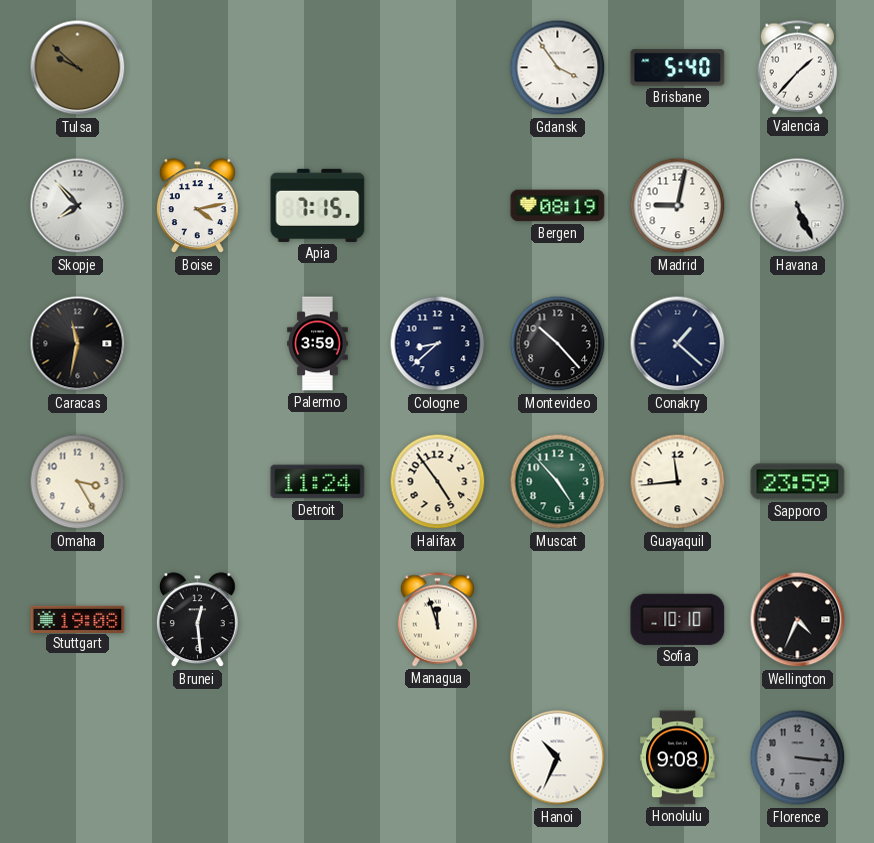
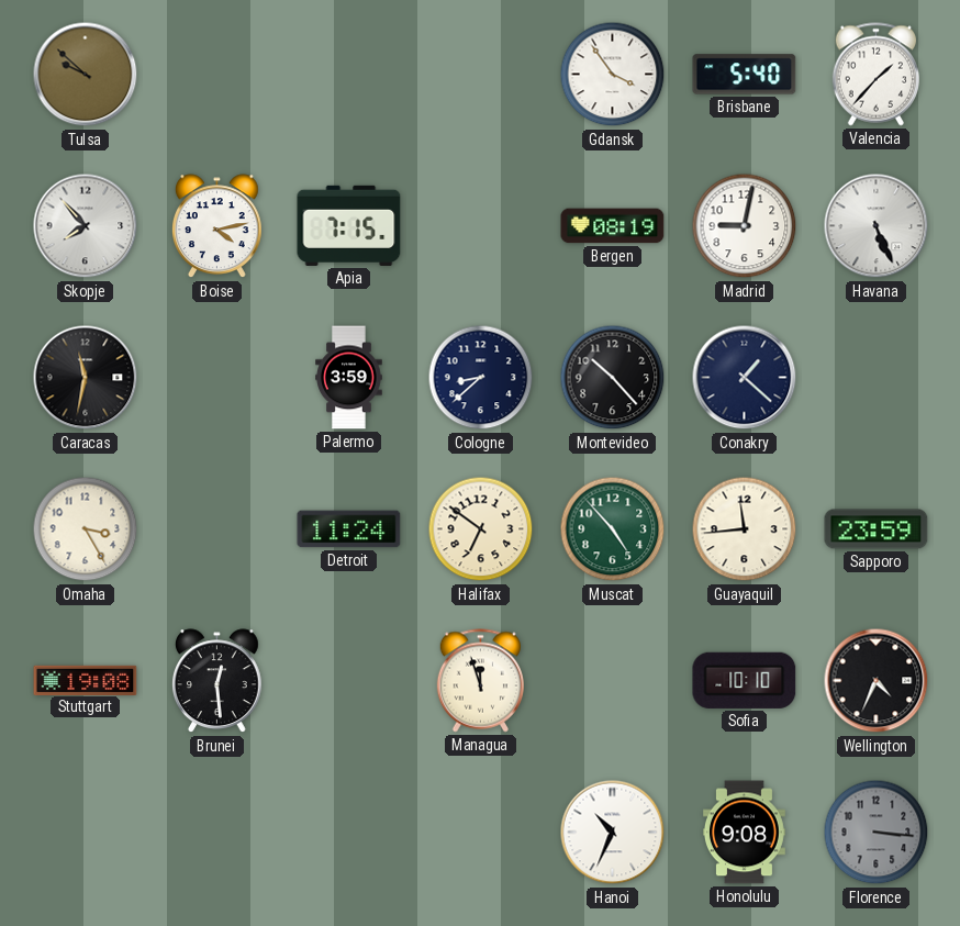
Halifax: 4:54 -> 6:51
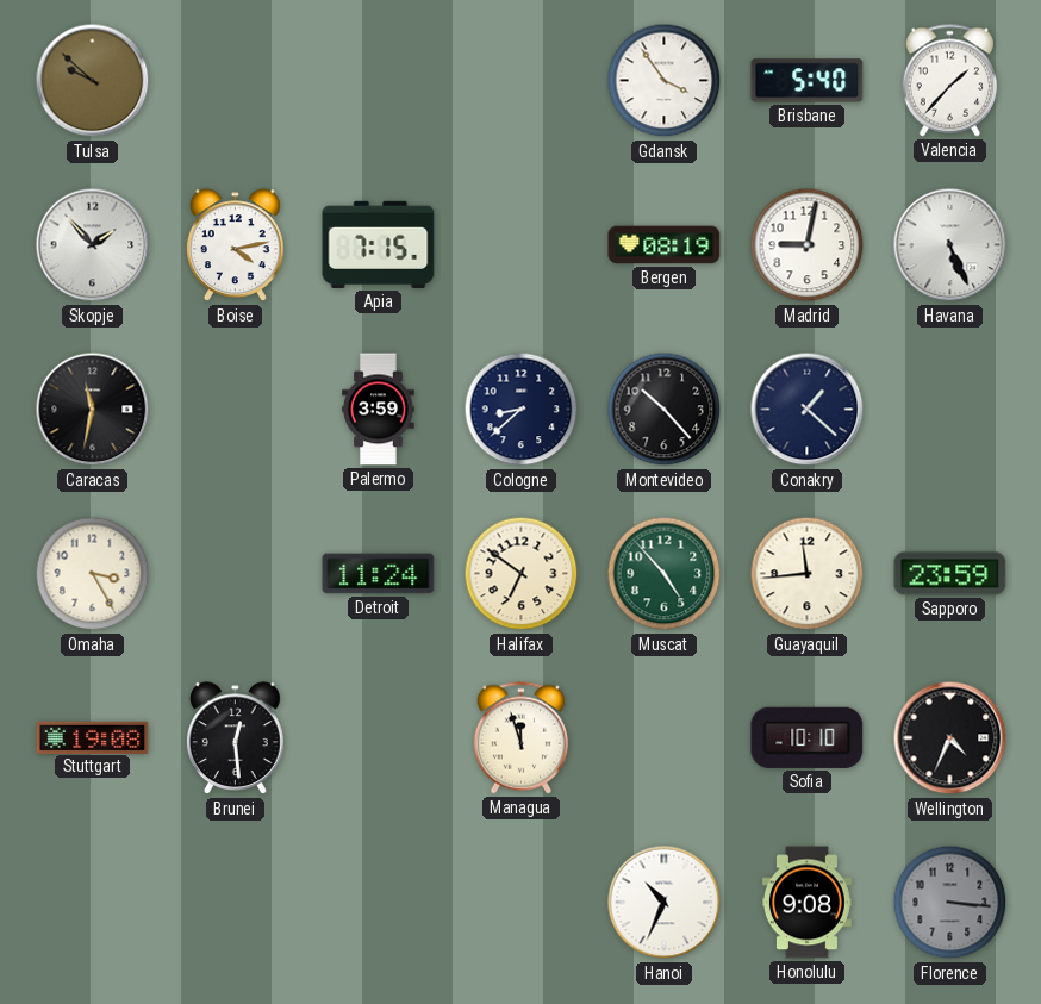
Skopje: 7:53 -> 1:53
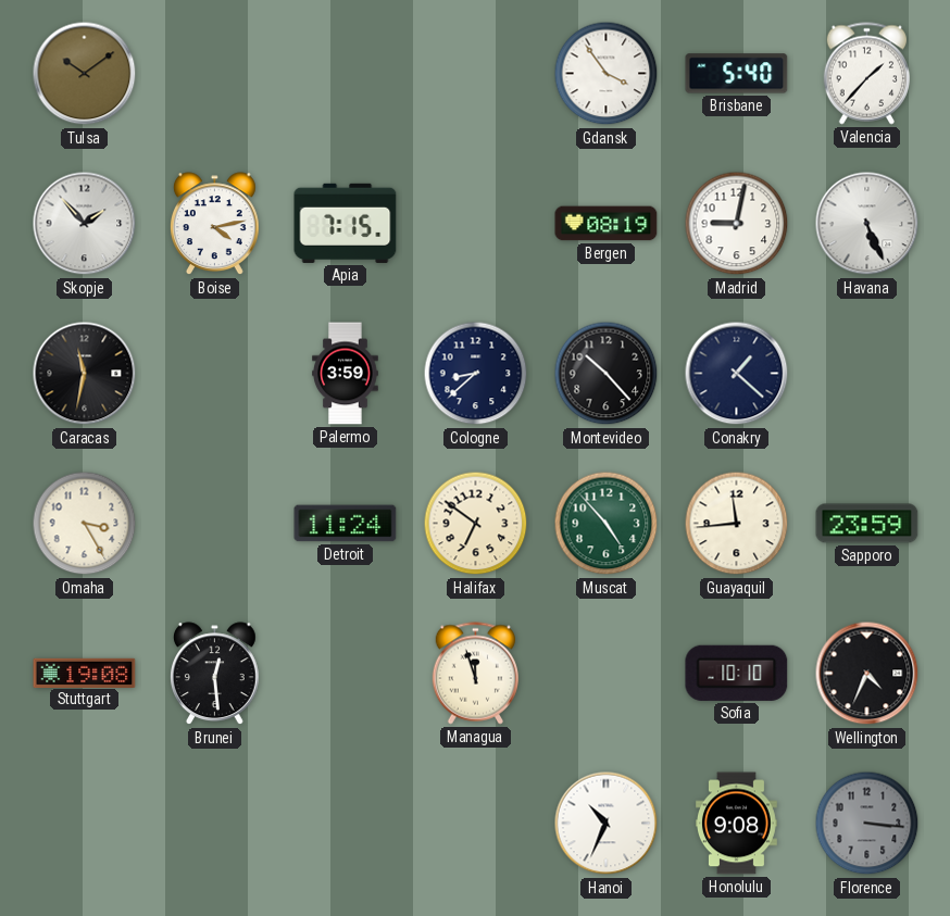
Tulsa: 9:52 -> 10:09
